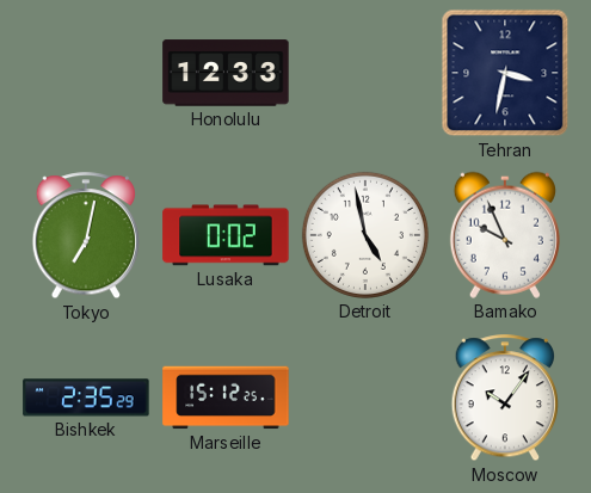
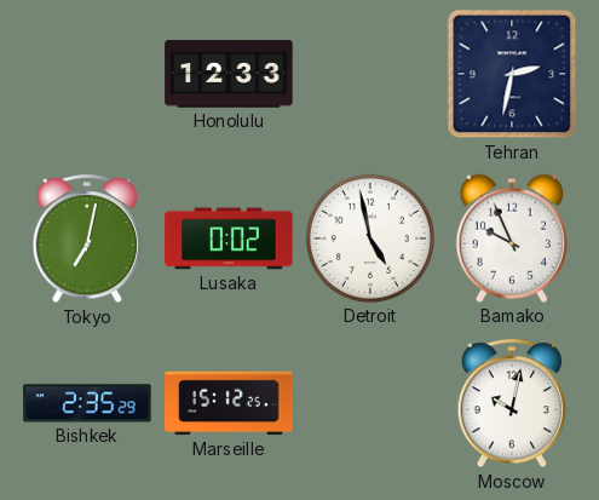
Tehran: 3:32 -> 2:32
Moscow: 10:06 -> 10:02
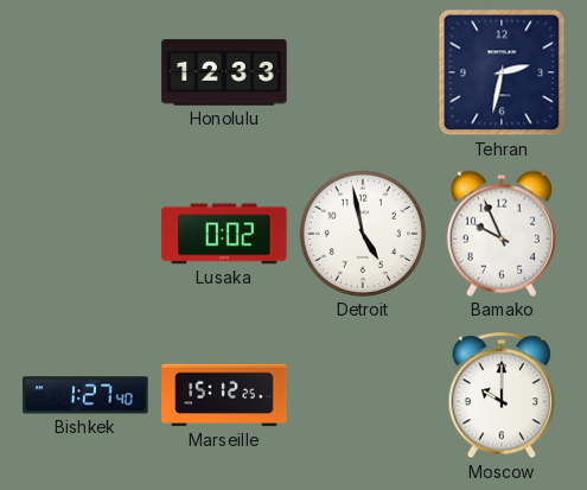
Tokyo: 7:02 -> none
Bishkek: 2:35 -> 1:27
Moscow: 10:02 -> 10:00
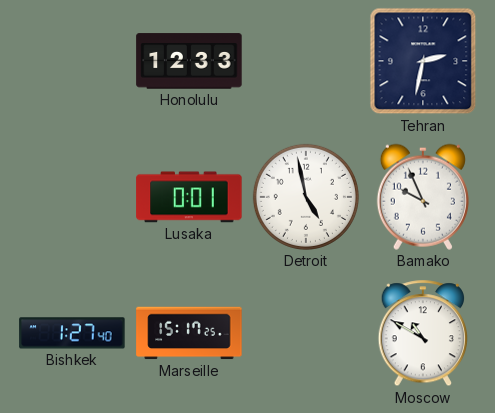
Lusaka: 0:02 -> 0:01
Marseille: 15:12 -> 15:17
Moscow: 10:00 -> 10:50
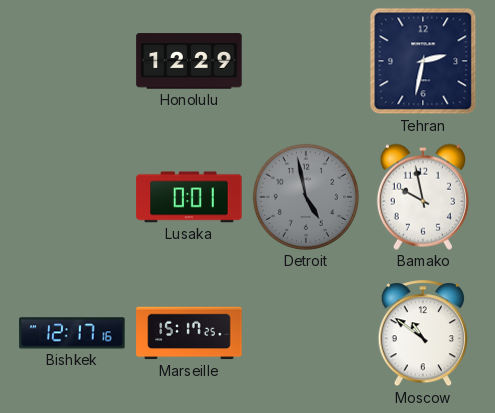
Honolulu: 12:33 -> 12:29
Detroit dial: white -> grey
Bamako: 9:56 -> 9:58
Bishkek: 1:27 -> 12:17
Moscow: 10:50 -> 10:51
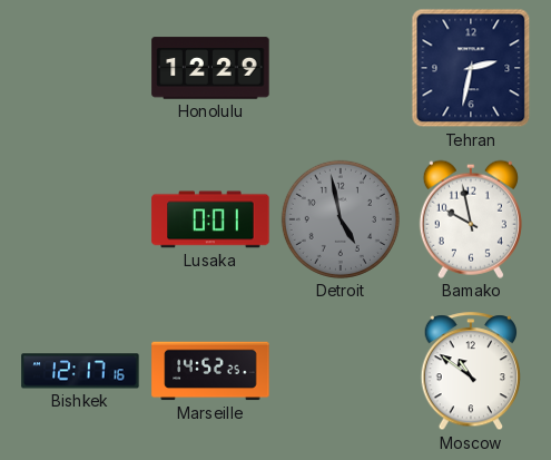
Marseille: 15:17 -> 14:52
